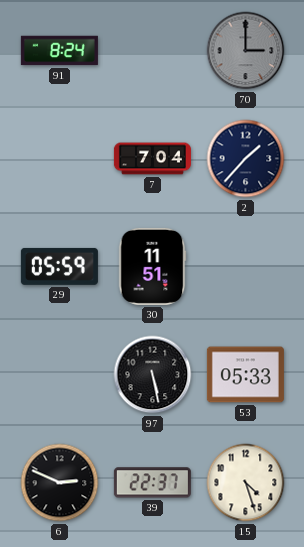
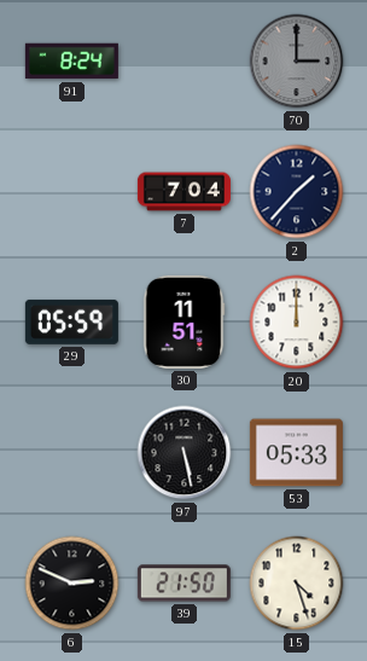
20: none -> 12:00
39: 22:37 -> 21:50
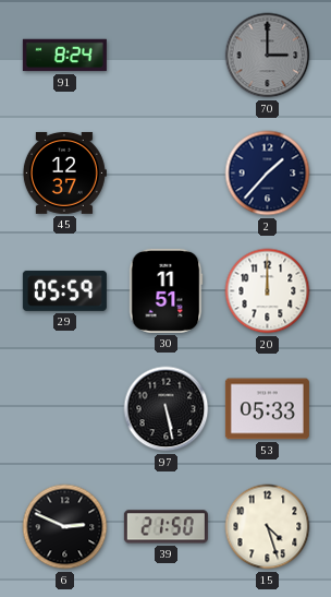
45: none -> 12:37
7: 7:04 -> none
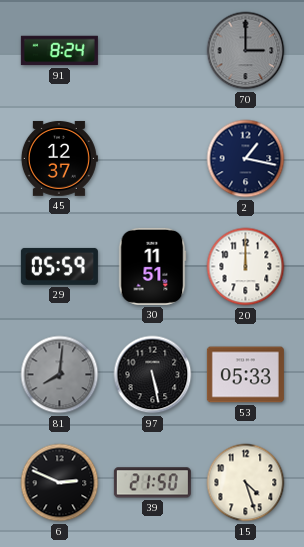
2: 1:37 -> 1:17
81: none -> 8:01
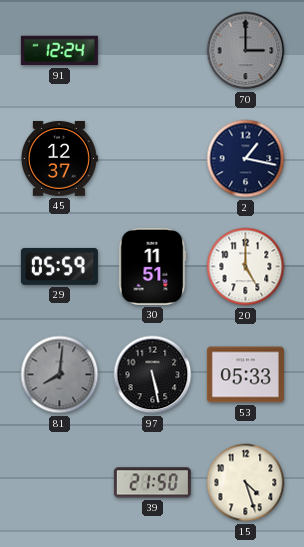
91: 8:24 -> 12:24
20: 12:00 -> 5:00
6: 2:49 -> none
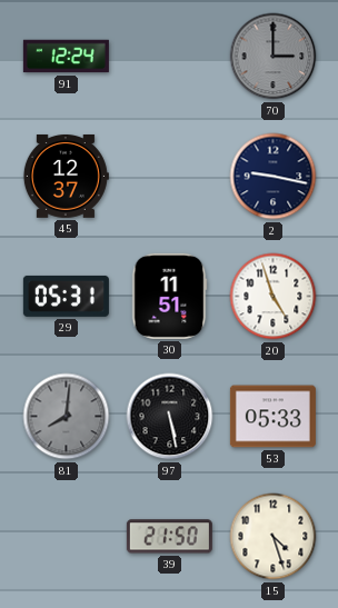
2: 1:17 -> 9:17
29: 05:59 -> 05:31
20: 5:00 -> 4:57
